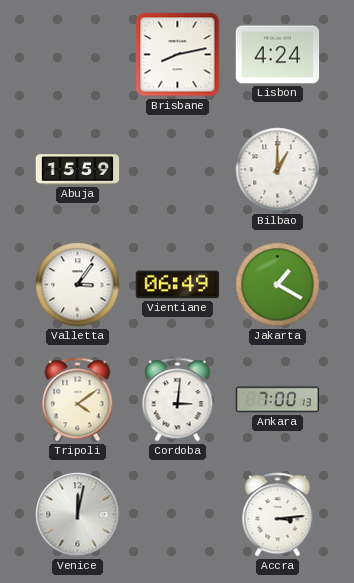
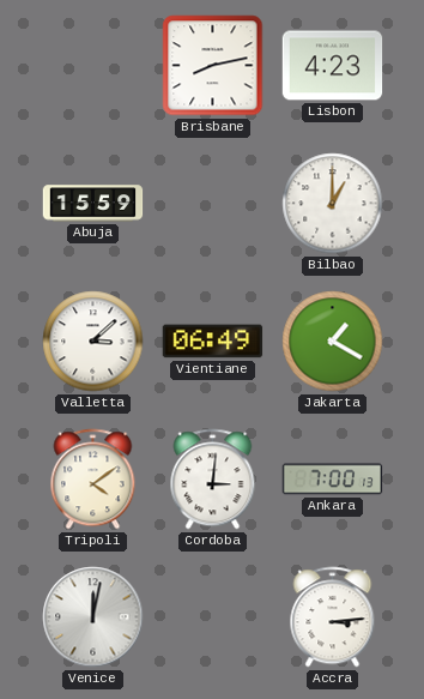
Lisbon: 4:24 -> 4:23
Valletta: 3:06 -> 3:08
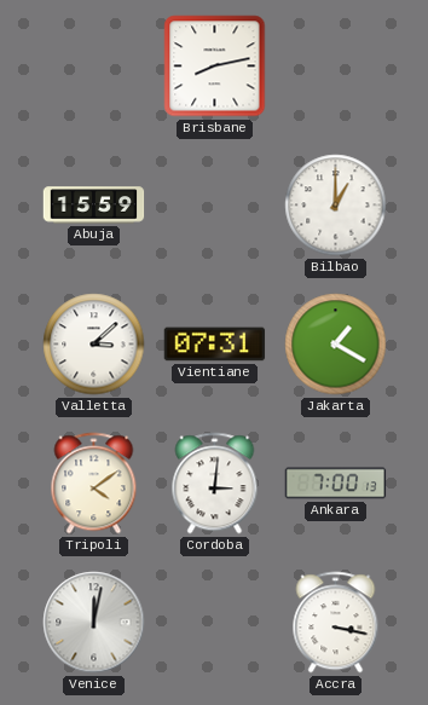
Lisbon: 4:23 -> none
Vientiane: 06:49 -> 07:31
Accra: 3:14 -> 3:17
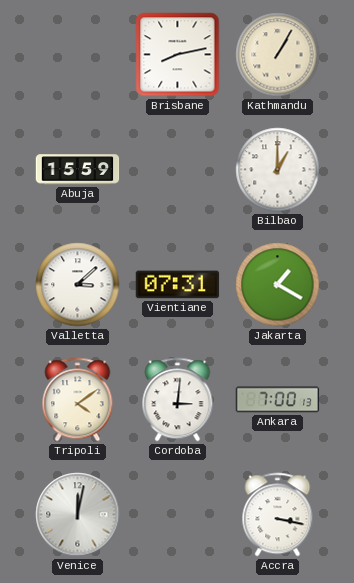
Kathmandu: none -> 1:05
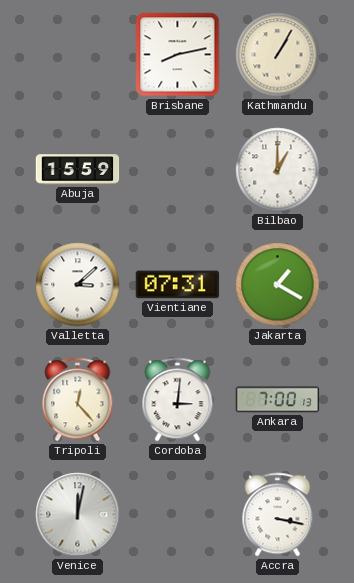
Tripoli: 4:09 -> 12:23
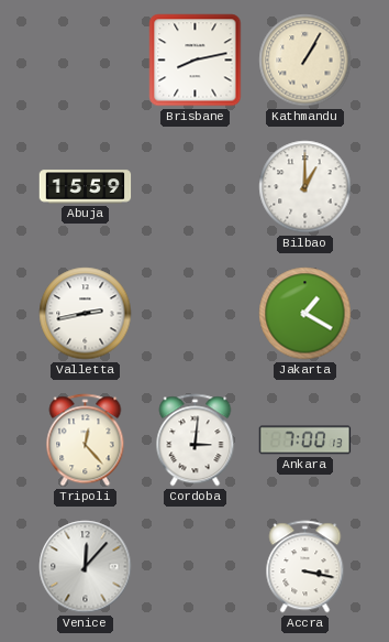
Valletta: 3:08 -> 2:43
Vientiane: 07:31 -> none
Venice: 12:02 -> 12:07
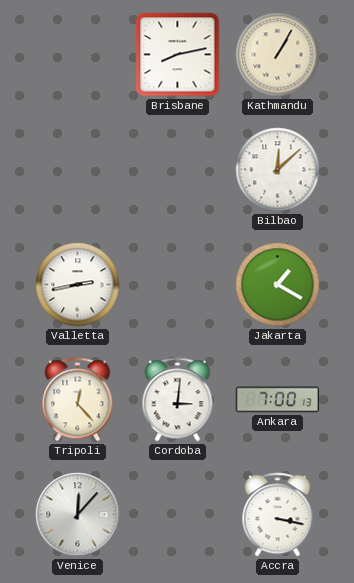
Abuja: 15:59 -> none
Bilbao: 1:00 -> 12:08
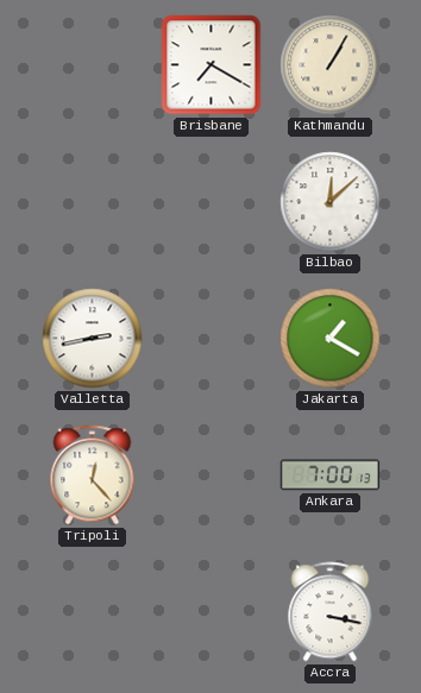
Brisbane: 8:13 -> 7:20
Cordoba: 3:01 -> none
Venice: 12:07 -> none
